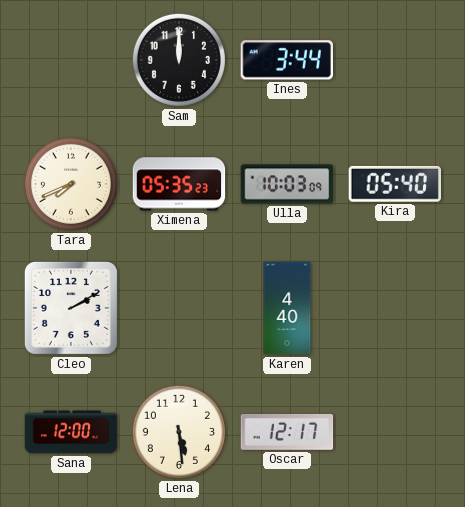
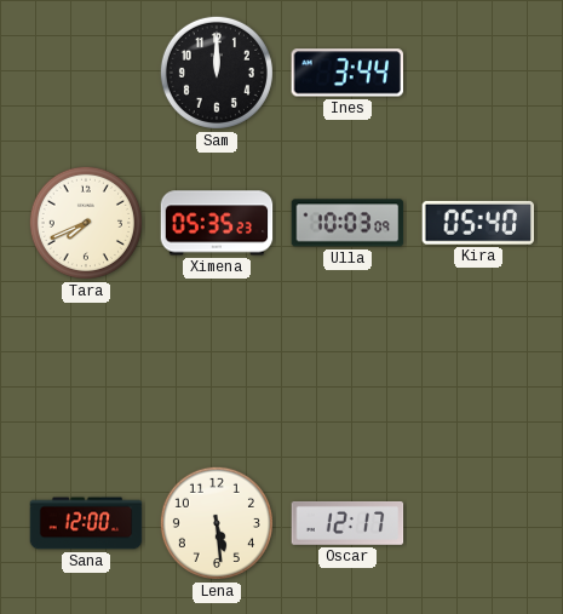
Cleo: 2:10 -> none
Karen: 4:40 -> none
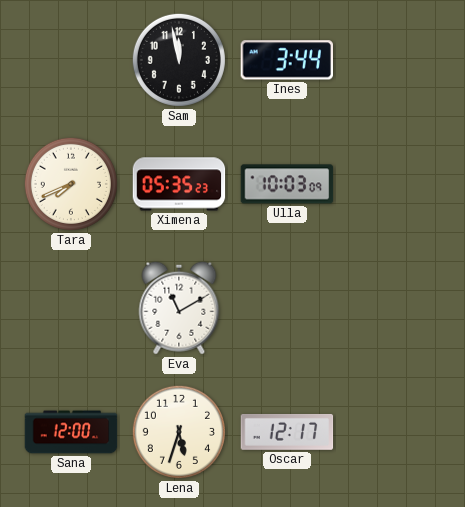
Sam: 12:00 -> 11:58
Kira: 05:40 -> none
Eva: none -> 11:10
Lena: 5:29 -> 5:33
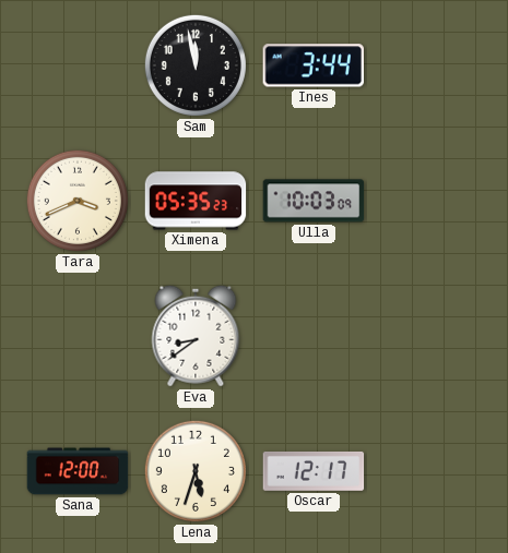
Tara: 7:41 -> 3:41
Eva: 11:10 -> 8:39
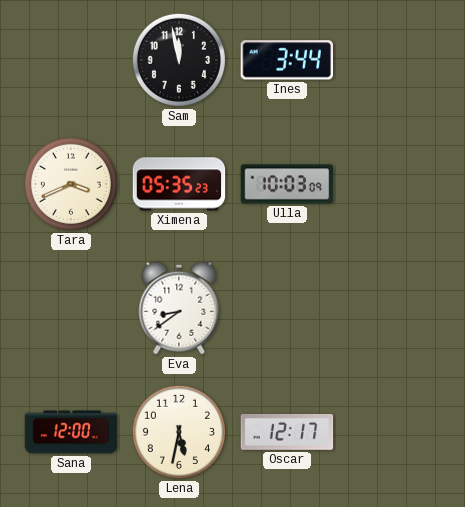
Lena: 5:33 -> 5:32
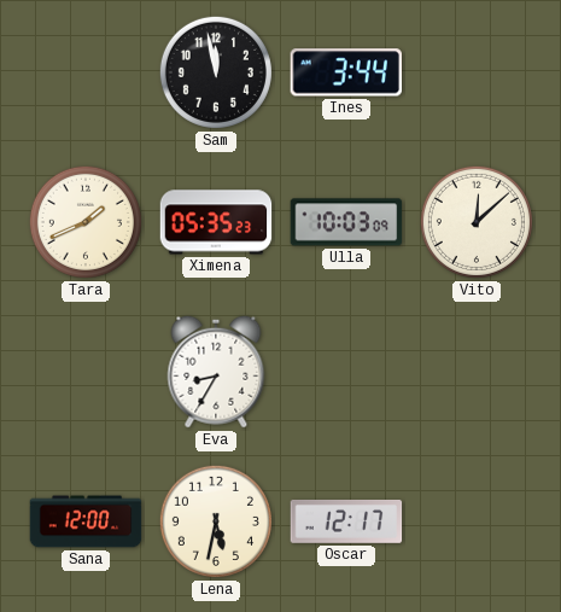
Tara: 3:41 -> 1:41
Vito: none -> 12:08
Eva: 8:39 -> 8:35
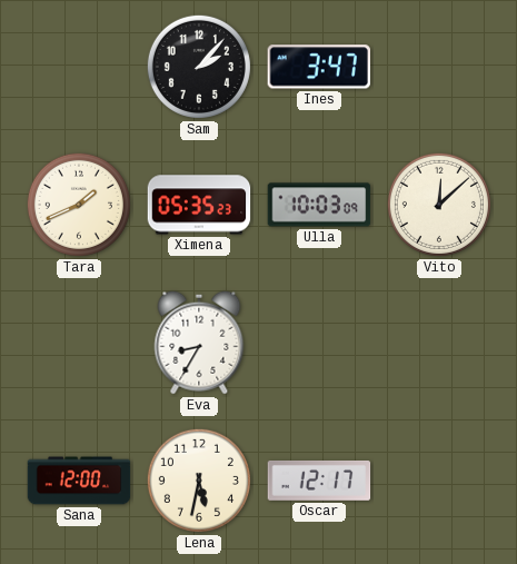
Sam: 11:58 -> 2:07
Ines: 3:44 -> 3:47
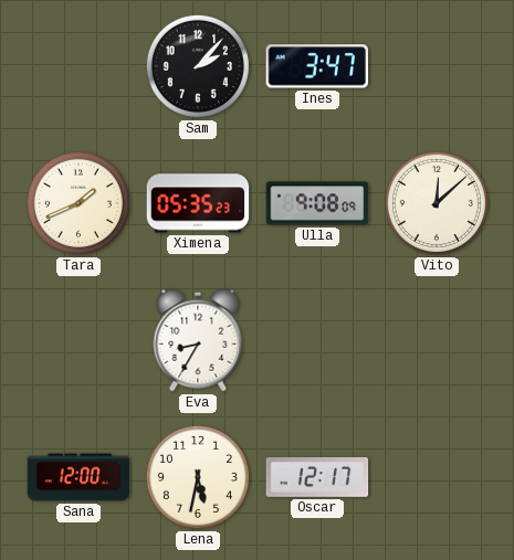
Ulla: 10:03 -> 9:08
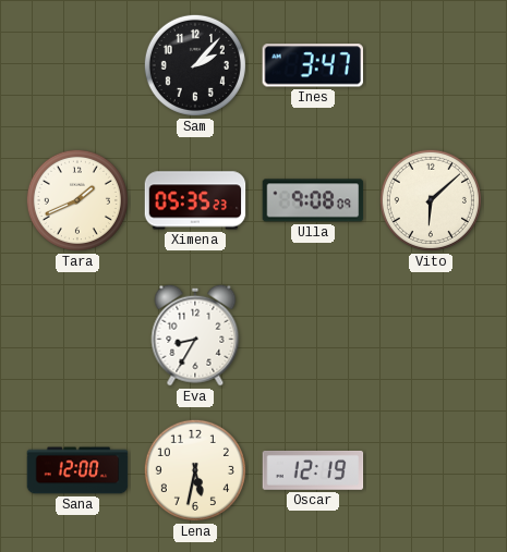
Vito: 12:08 -> 6:08
Oscar: 12:17 -> 12:19
